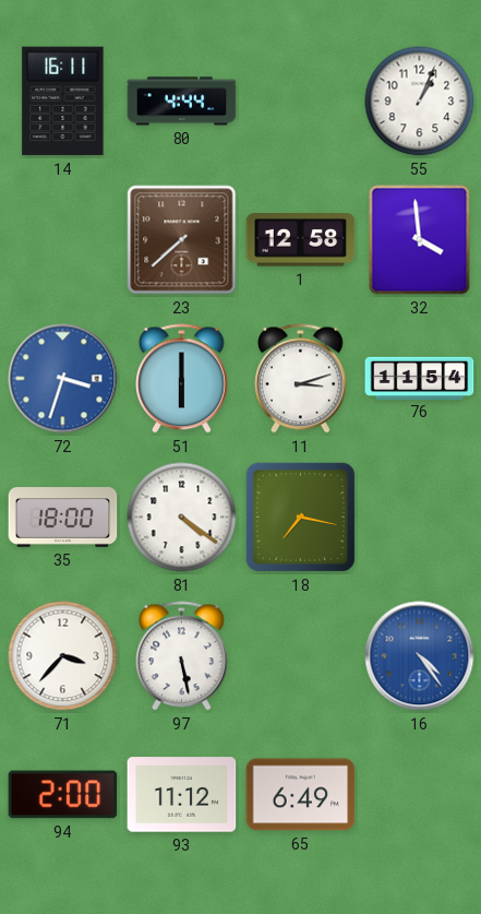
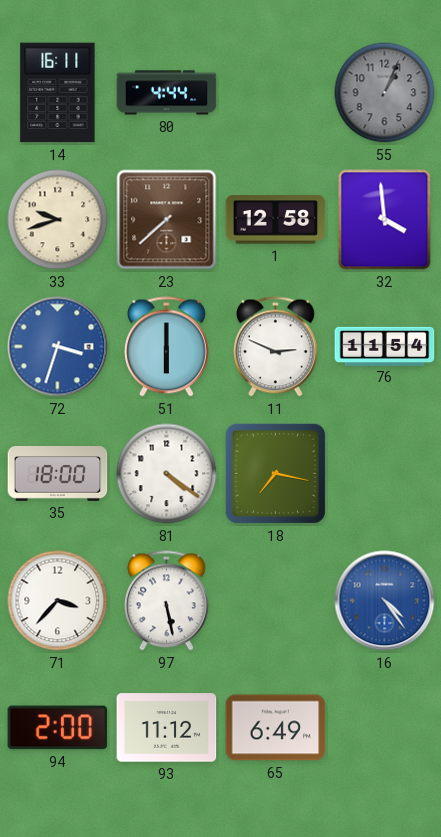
55 dial: white -> grey
33: none -> 9:42
11: 3:12 -> 2:49
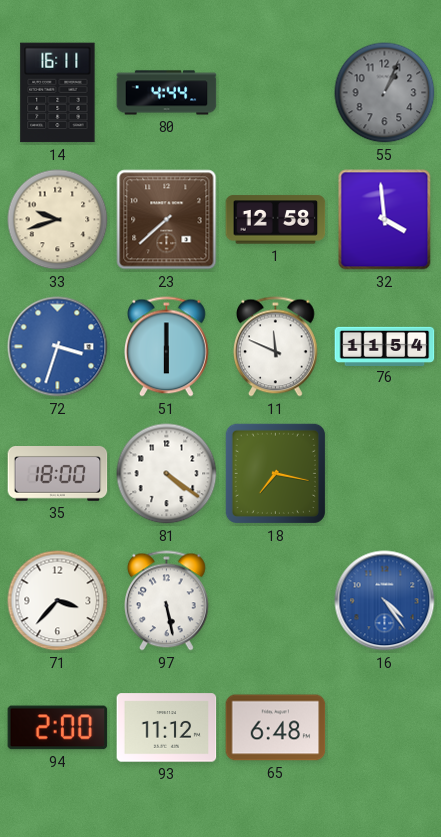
11: 2:49 -> 11:49
65: 6:49 -> 6:48
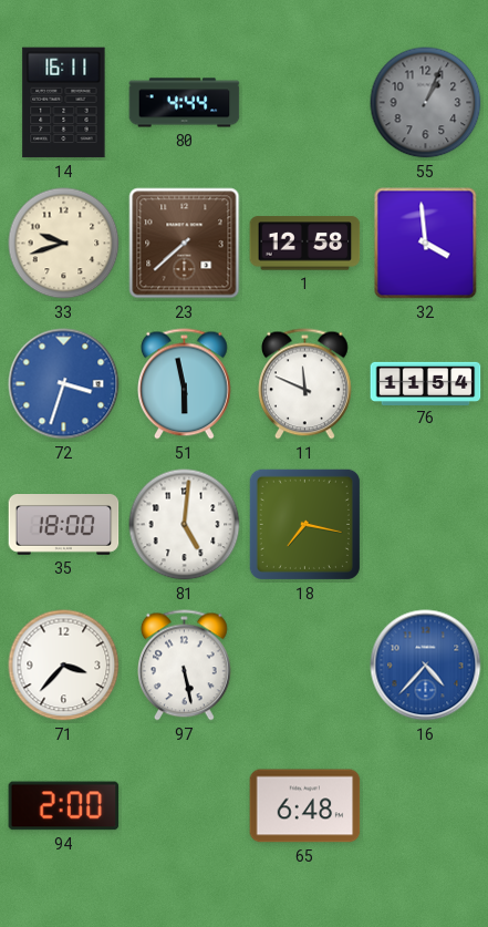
51: 6:00 -> 5:58
81: 4:21 -> 5:01
16: 4:24 -> 4:37
93: 11:12 -> none
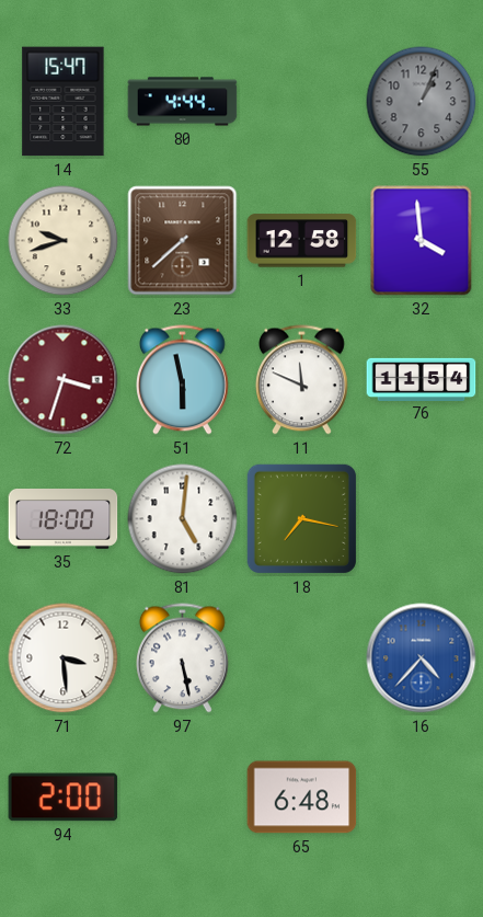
14: 16:11 -> 15:47
72 dial: blue -> burgundy
71: 3:37 -> 3:29
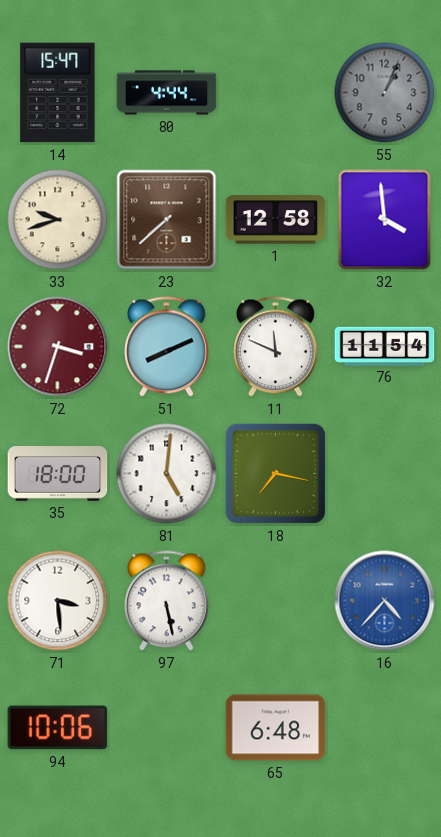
51: 5:58 -> 8:11
94: 2:00 -> 10:06
